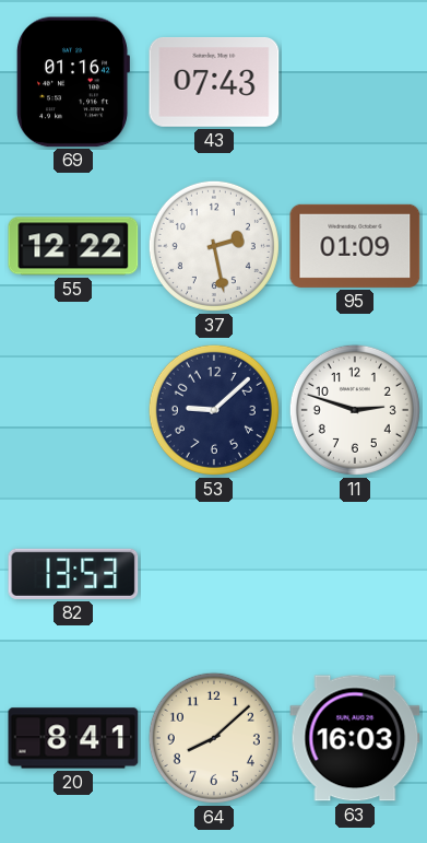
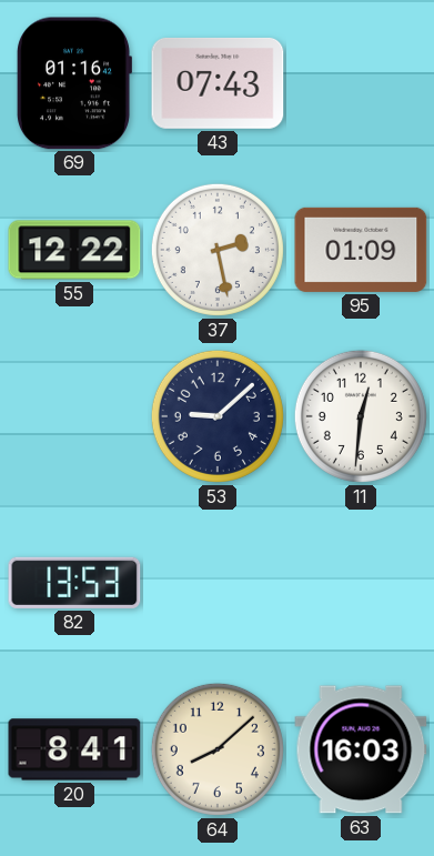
11: 2:48 -> 12:31
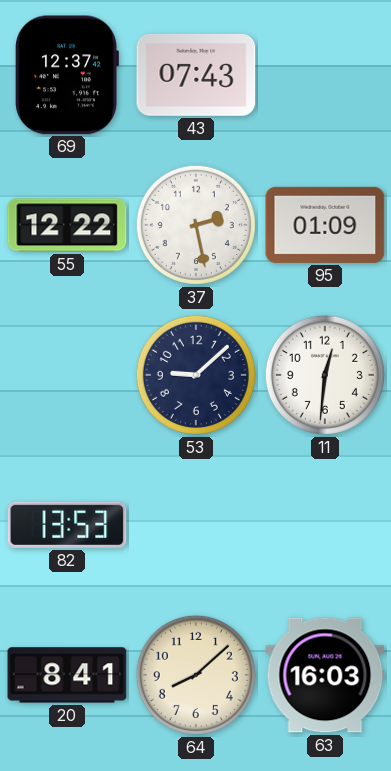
69: 01:16 -> 12:37
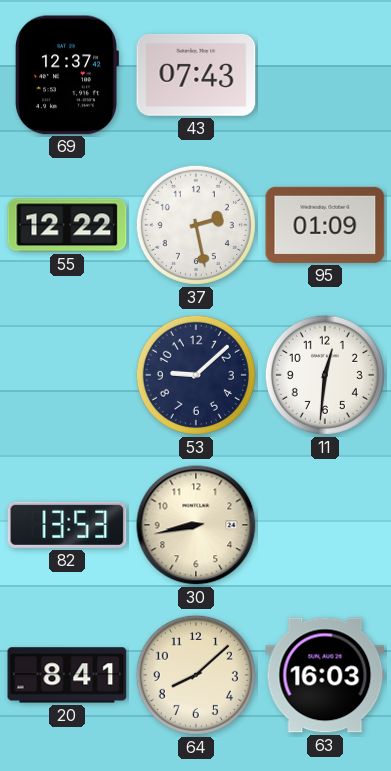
30: none -> 8:43
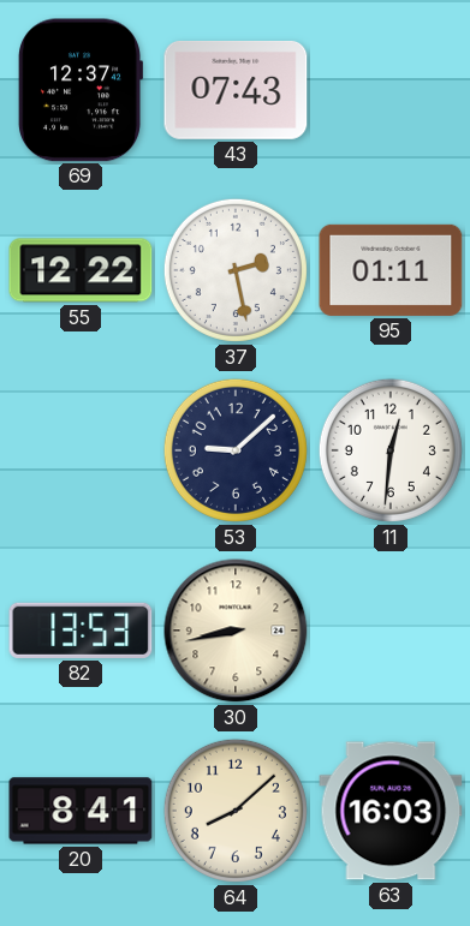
95: 01:09 -> 01:11
